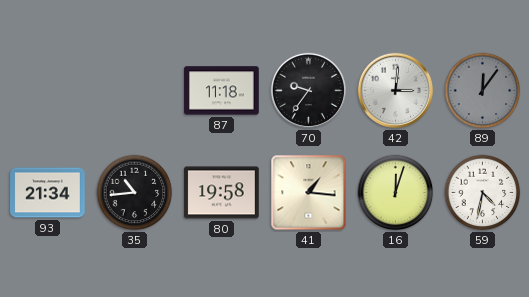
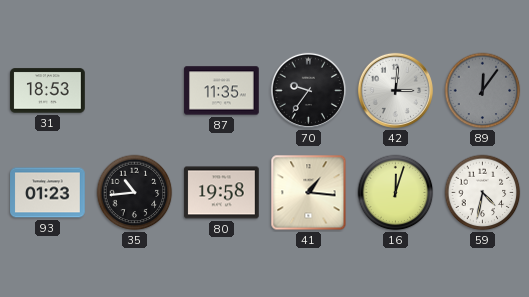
31: none -> 18:53
87: 11:18 -> 11:35
93: 21:34 -> 01:23
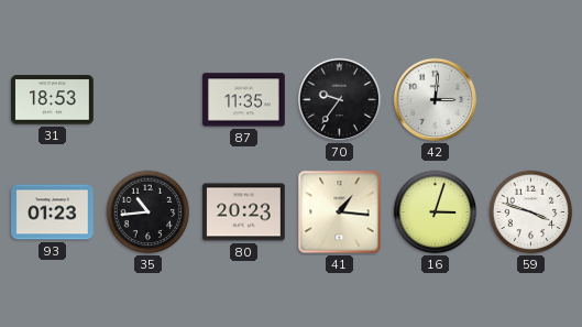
89: 12:06 -> none
80: 19:58 -> 20:23
16: 12:03 -> 3:03
59: 4:32 -> 3:48
